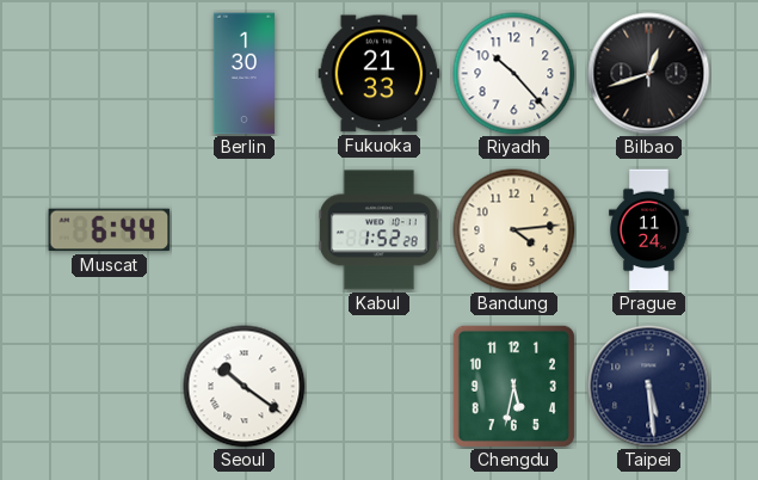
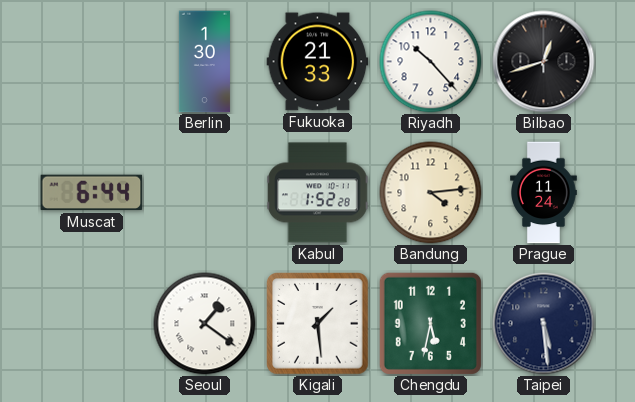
Seoul: 10:21 -> 1:21
Kigali: none -> 1:29
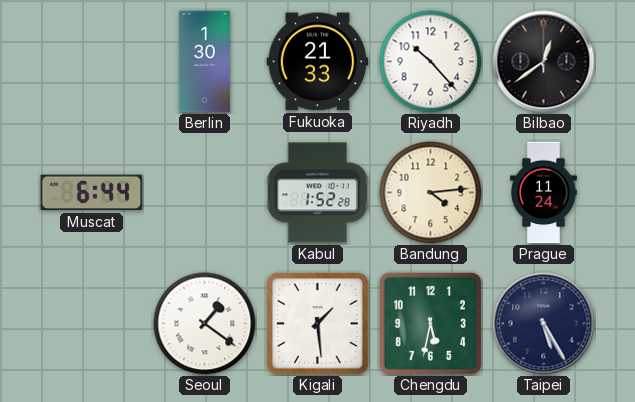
Bilbao: 12:42 -> 12:39
Taipei: 5:29 -> 5:25
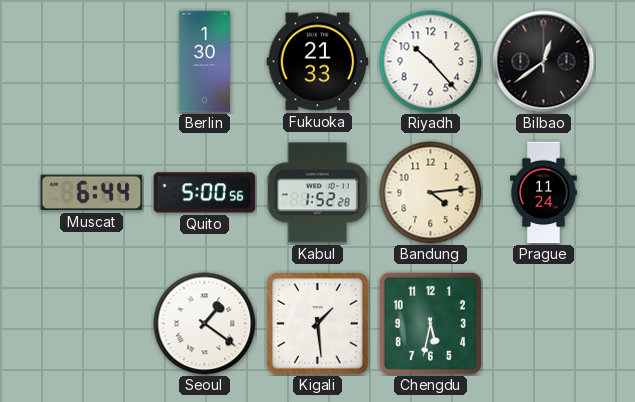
Quito: none -> 5:00
Taipei: 5:25 -> none
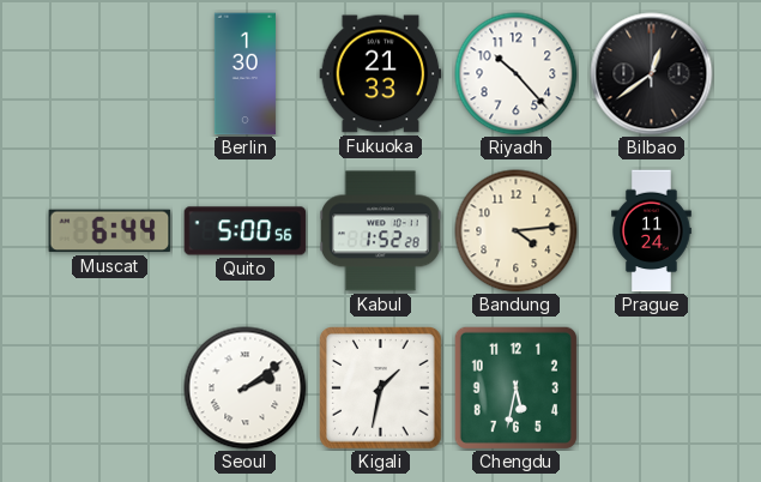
Seoul: 1:21 -> 2:09
Kigali: 1:29 -> 1:32
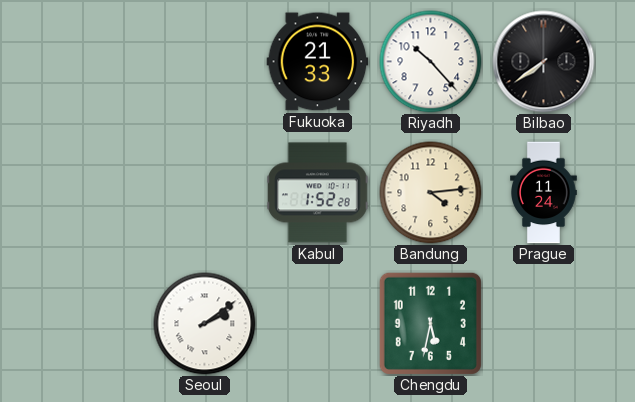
Berlin: 1:30 -> none
Bilbao: 12:39 -> 7:39
Muscat: 6:44 -> none
Quito: 5:00 -> none
Kigali: 1:32 -> none
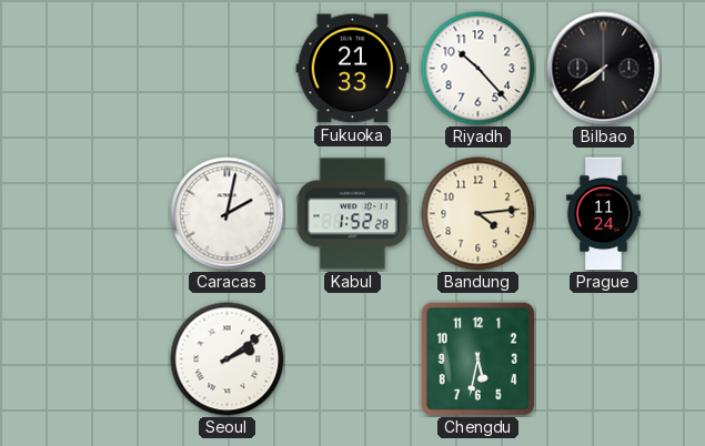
Caracas: none -> 2:02
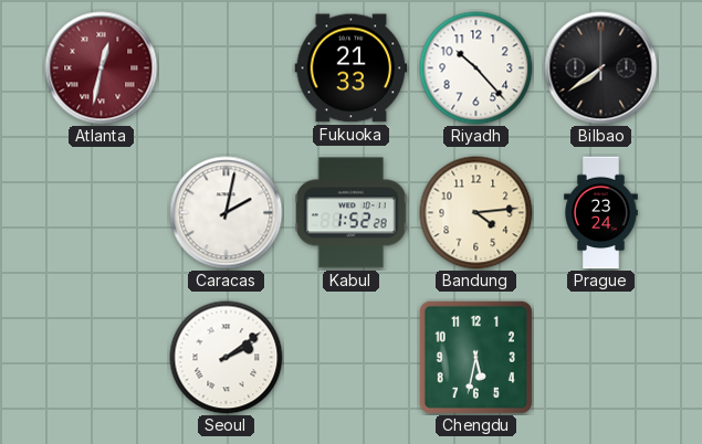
Atlanta: none -> 12:32
Prague: 11:24 -> 23:24
